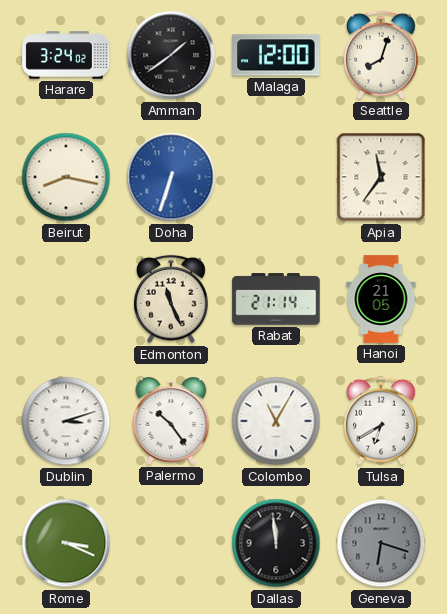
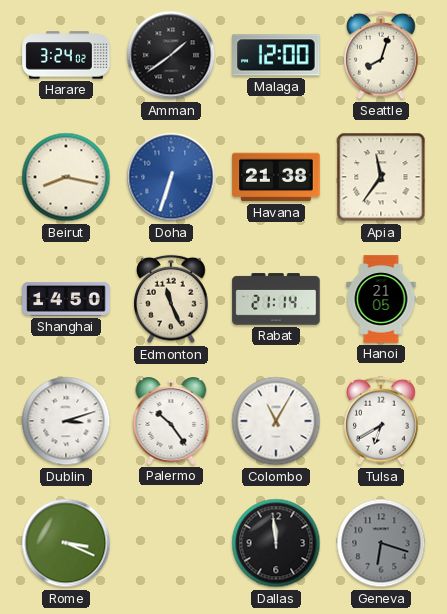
Havana: none -> 21:38
Shanghai: none -> 14:50
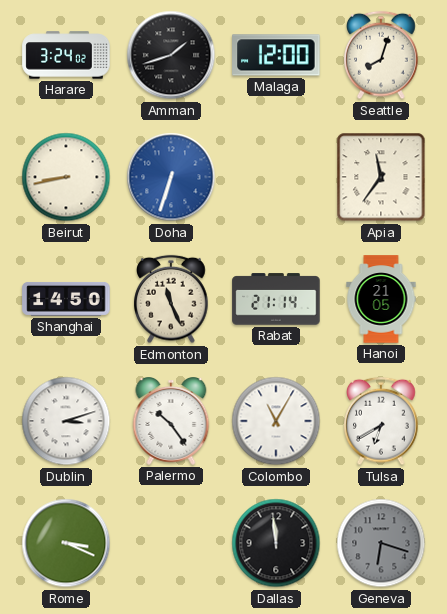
Amman: 1:39 -> 1:42
Beirut: 8:17 -> 8:43
Havana: 21:38 -> none
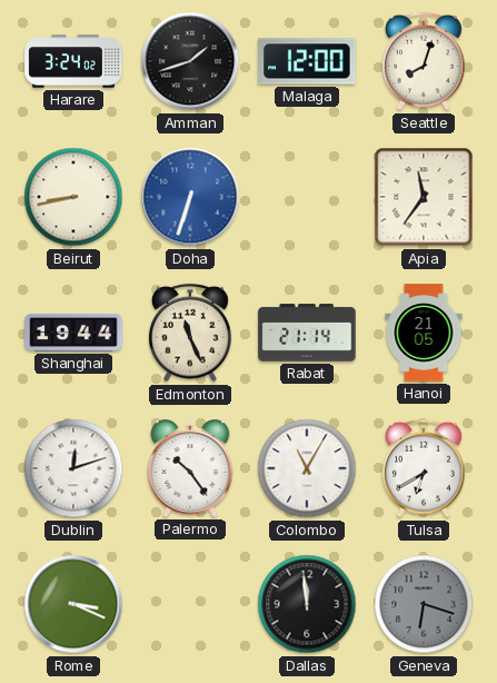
Shanghai: 14:50 -> 19:44
Dublin: 3:12 -> 12:12
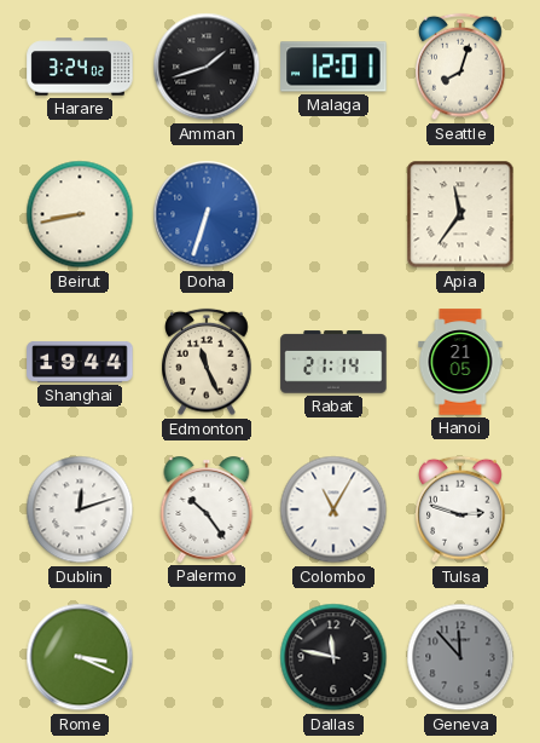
Malaga: 12:00 -> 12:01
Tulsa: 6:40 -> 2:48
Dallas: 11:59 -> 11:47
Geneva: 6:18 -> 11:53
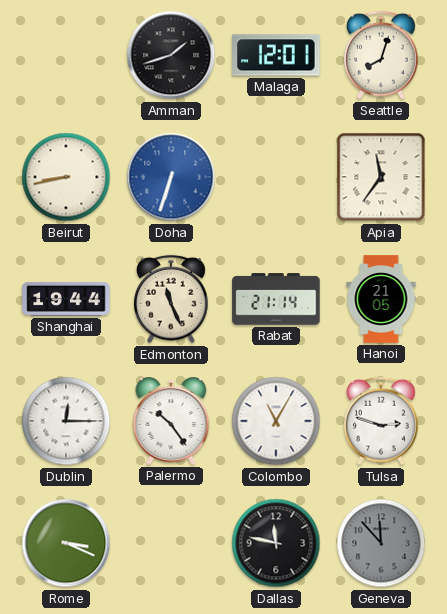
Harare: 3:24 -> none
Dublin: 12:12 -> 12:15
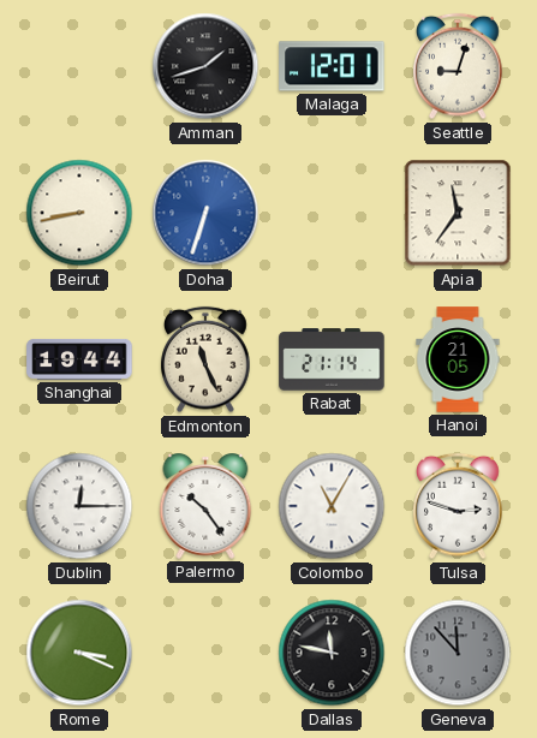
Seattle: 8:03 -> 9:03
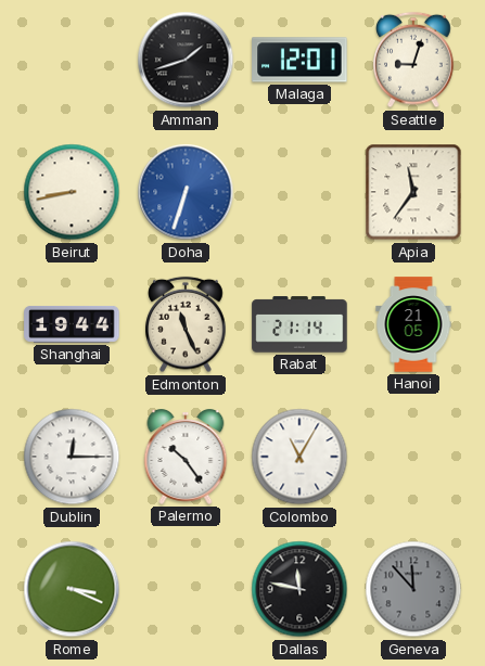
Tulsa: 2:48 -> none
